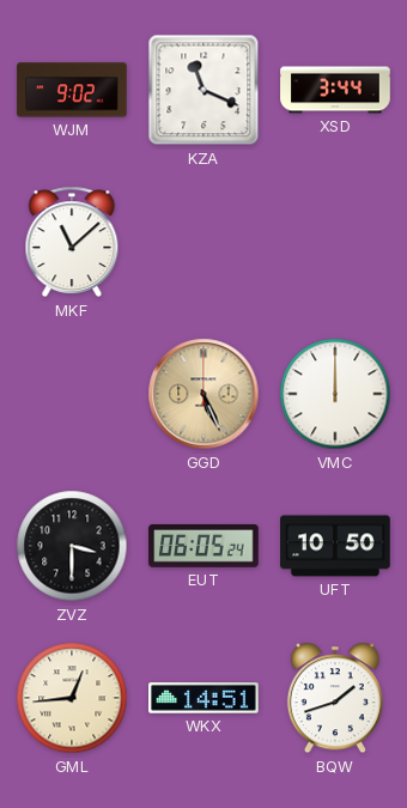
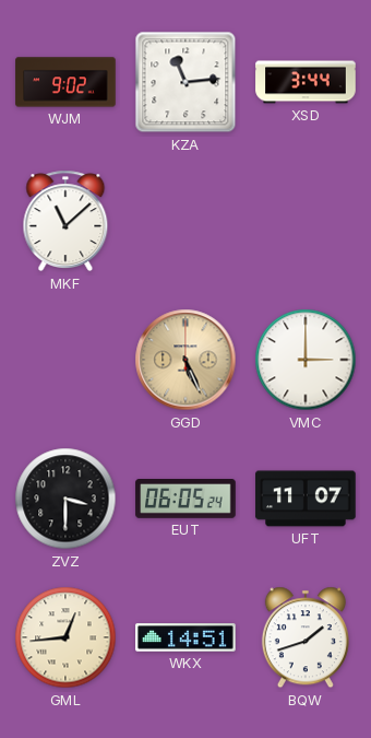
KZA: 11:19 -> 11:14
VMC: 12:00 -> 3:00
UFT: 10:50 -> 11:07
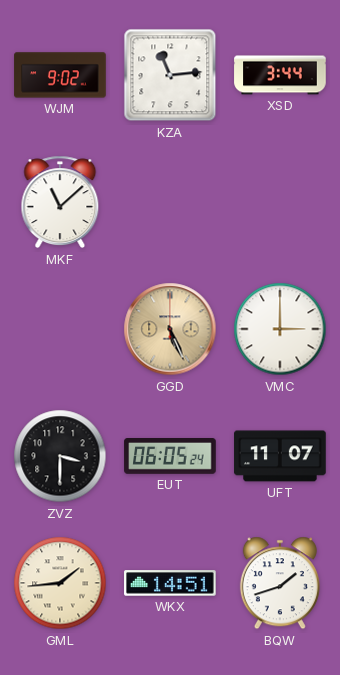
GML: 12:44 -> 1:44
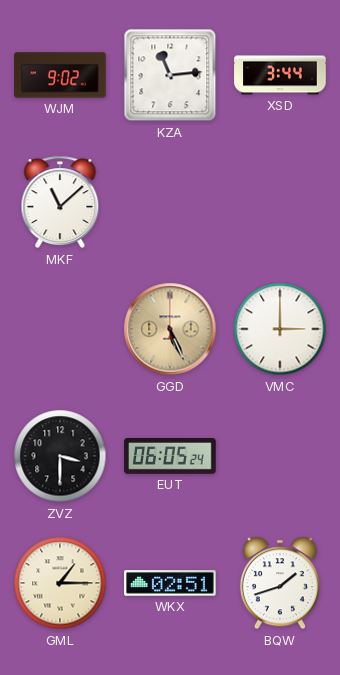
UFT: 11:07 -> none
GML: 1:44 -> 1:15
WKX: 14:51 -> 02:51
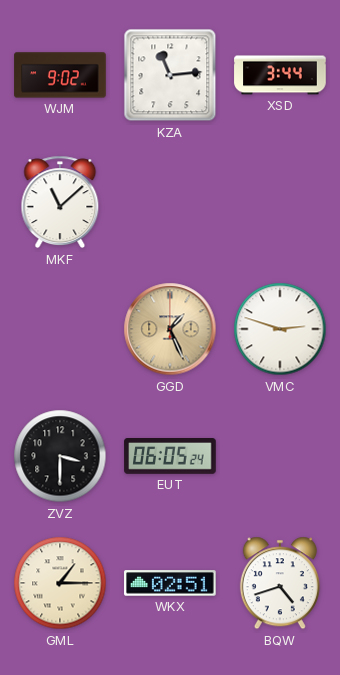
GGD: 5:26 -> 1:26
VMC: 3:00 -> 2:48
BQW: 1:42 -> 4:42
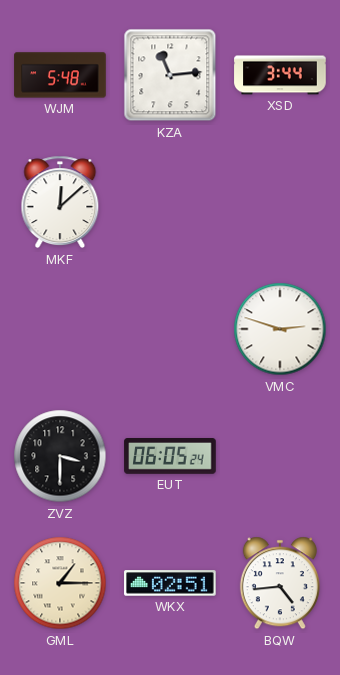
WJM: 9:02 -> 5:48
MKF: 11:08 -> 12:08
GGD: 1:26 -> none
BQW: 4:42 -> 4:44
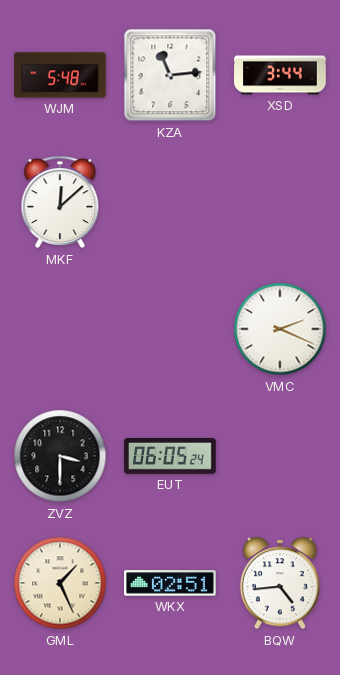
VMC: 2:48 -> 2:19
GML: 1:15 -> 1:26
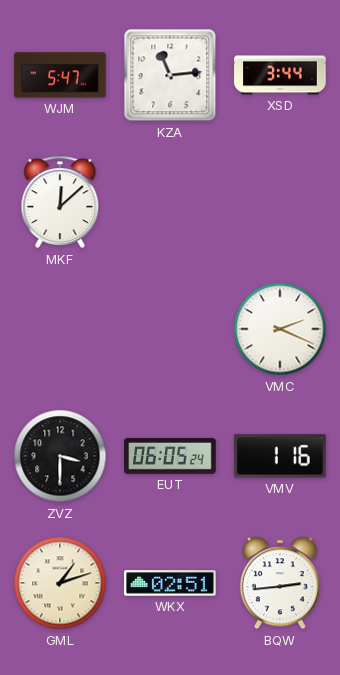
WJM: 5:48 -> 5:47
VMV: none -> 1:16
GML: 1:26 -> 1:12
BQW: 4:44 -> 2:44
